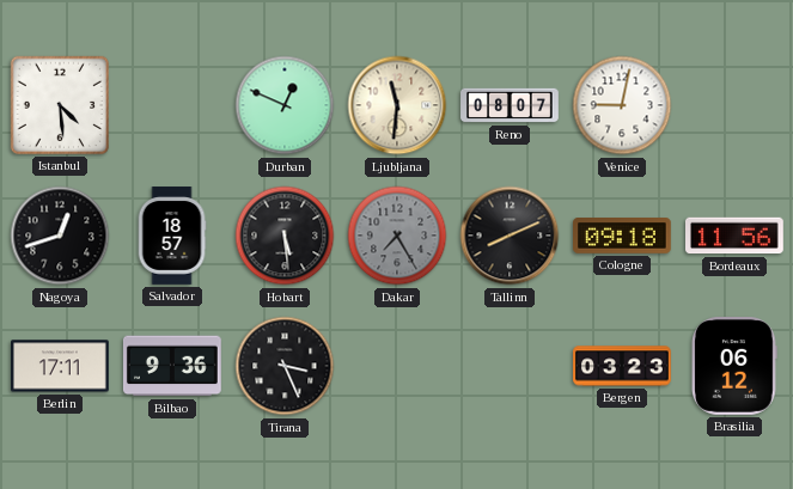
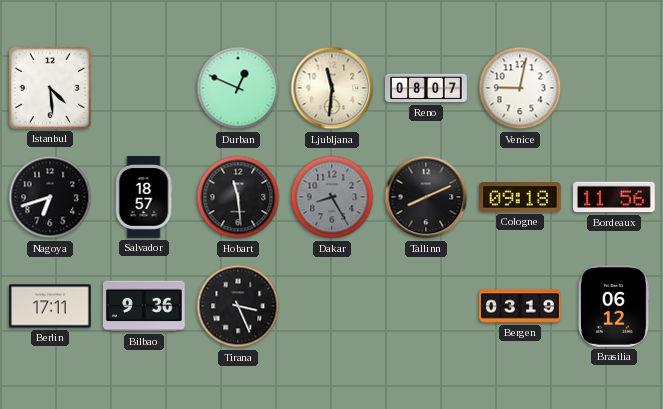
Nagoya: 12:42 -> 6:42
Hobart: 5:29 -> 11:29
Dakar: 7:25 -> 8:25
Bergen: 03:23 -> 03:19
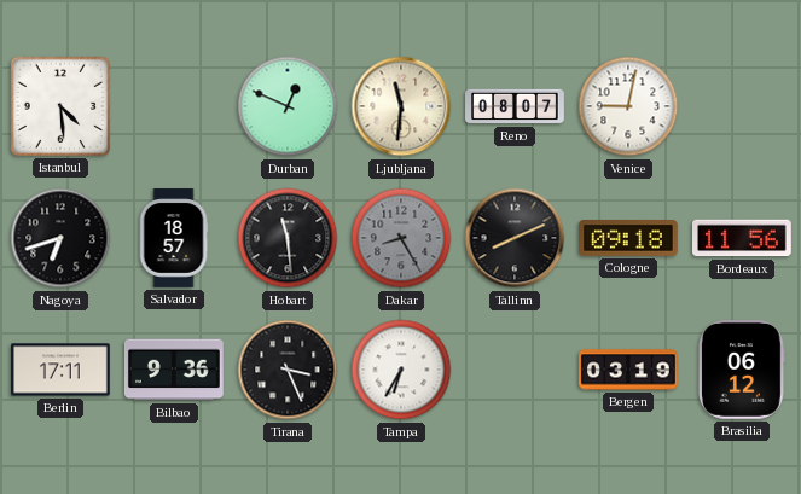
Tampa: none -> 6:35
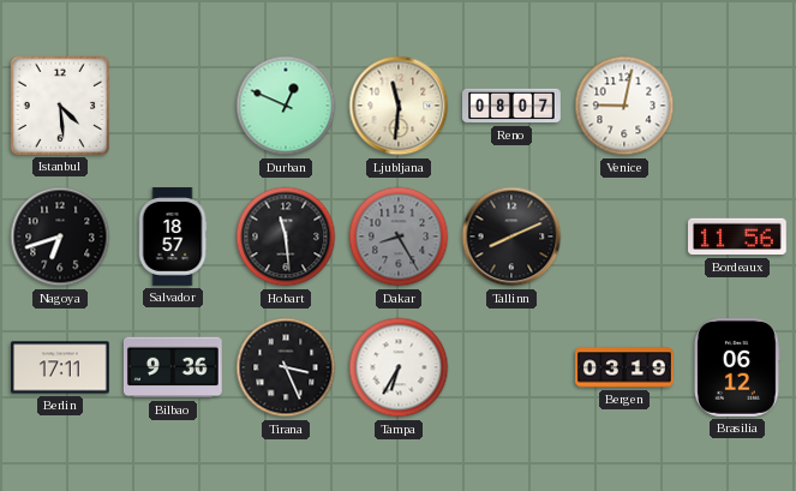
Cologne: 09:18 -> none
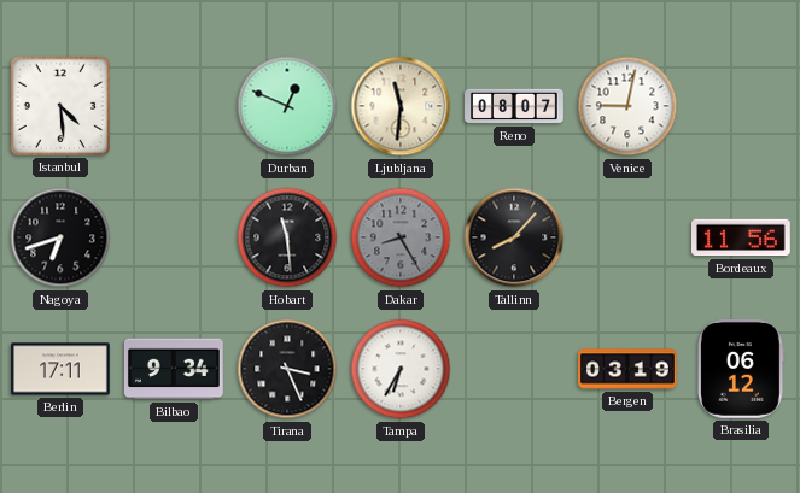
Salvador: 18:57 -> none
Tallinn: 8:11 -> 8:07
Bilbao: 9:36 -> 9:34
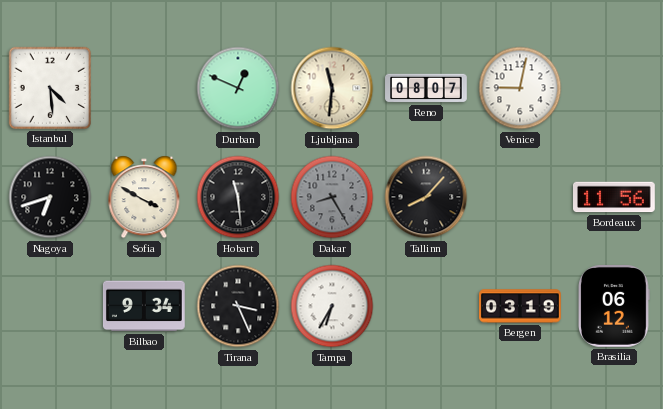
Sofia: none -> 3:50
Berlin: 17:11 -> none
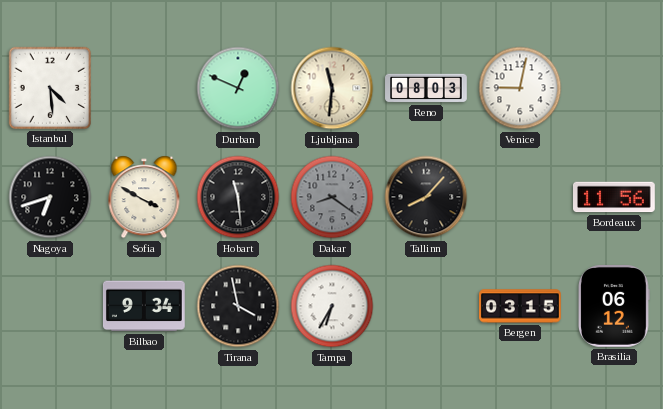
Reno: 08:07 -> 08:03
Dakar: 8:25 -> 8:21
Tirana: 3:26 -> 3:58
Bergen: 03:19 -> 03:15
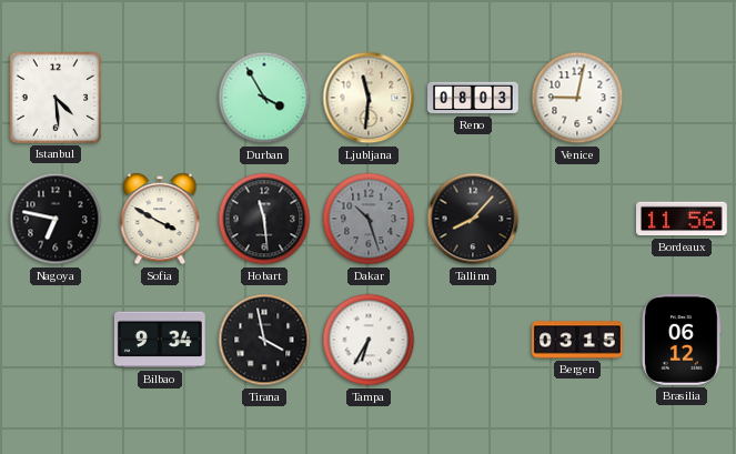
Durban: 12:49 -> 3:55
Nagoya: 6:42 -> 6:47
Dakar: 8:21 -> 10:27
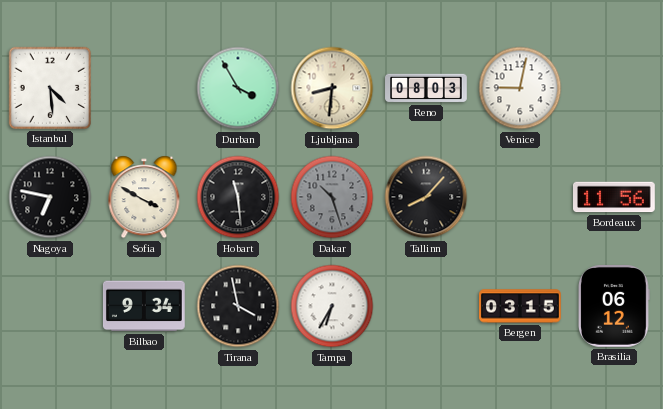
Ljubljana: 11:31 -> 8:31
